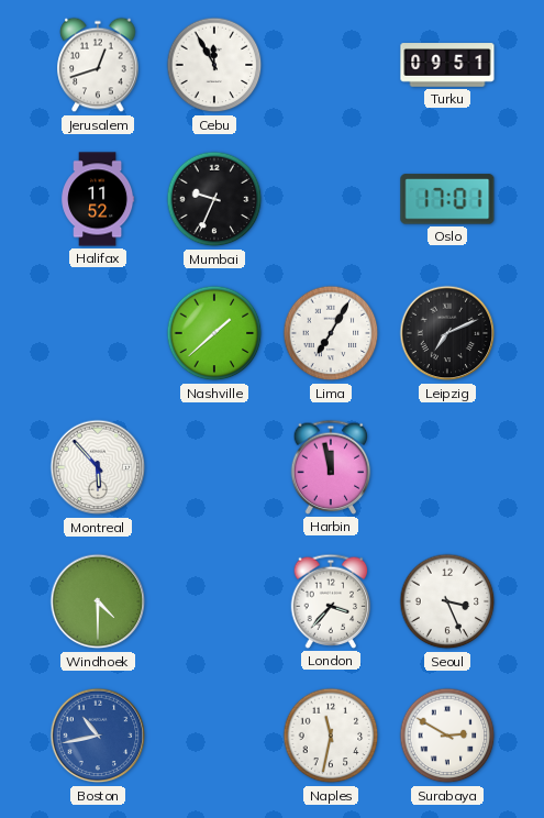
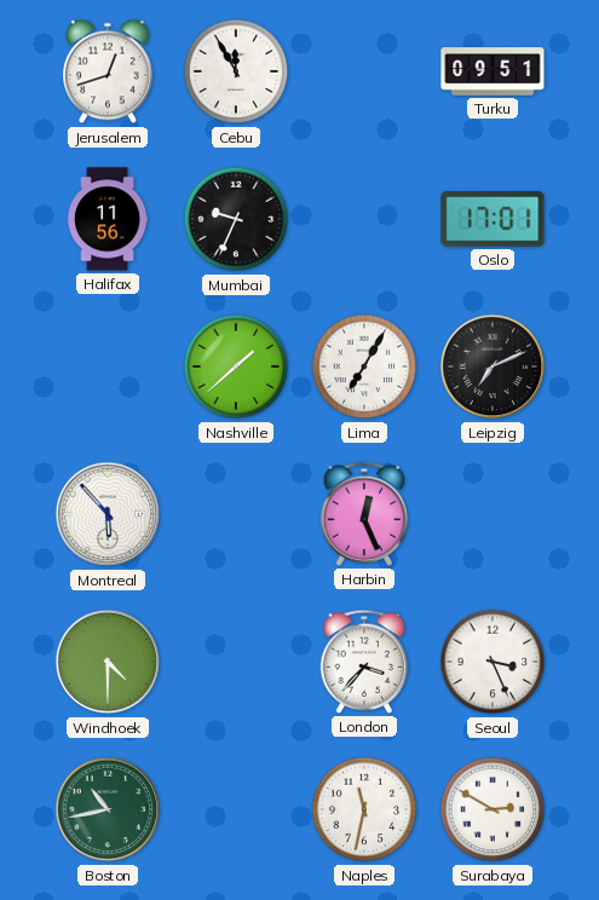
Halifax: 11:52 -> 11:56
Harbin: 11:58 -> 12:26
Boston dial: blue -> green
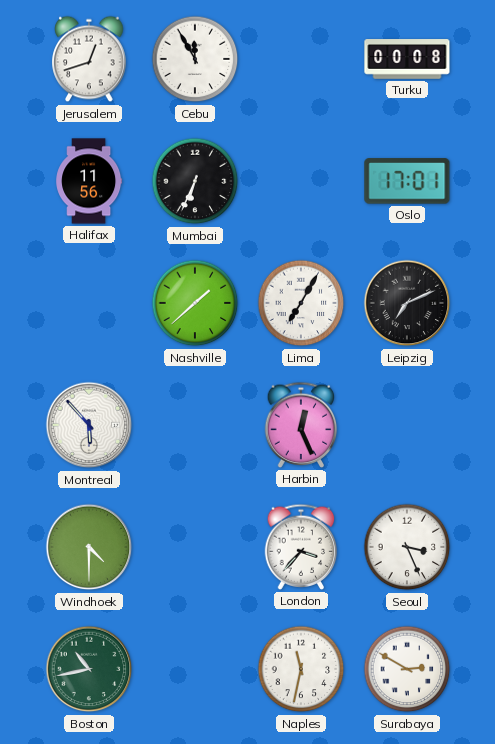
Turku: 09:51 -> 00:08
Mumbai: 9:34 -> 6:34
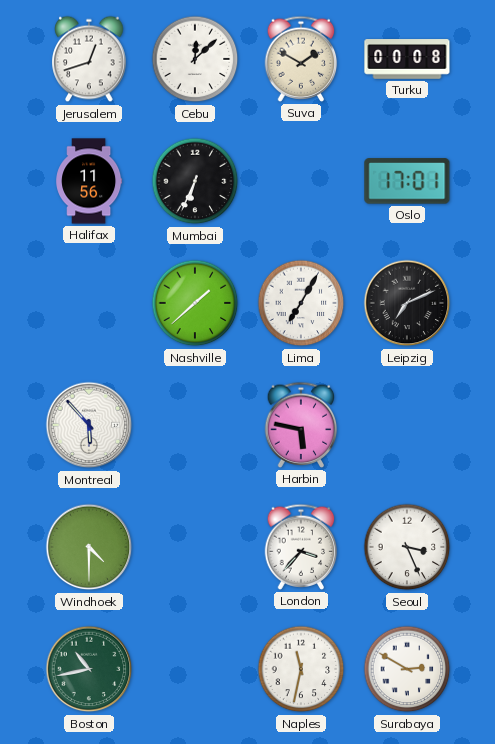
Cebu: 11:55 -> 12:08
Suva: none -> 1:50
Harbin: 12:26 -> 5:47
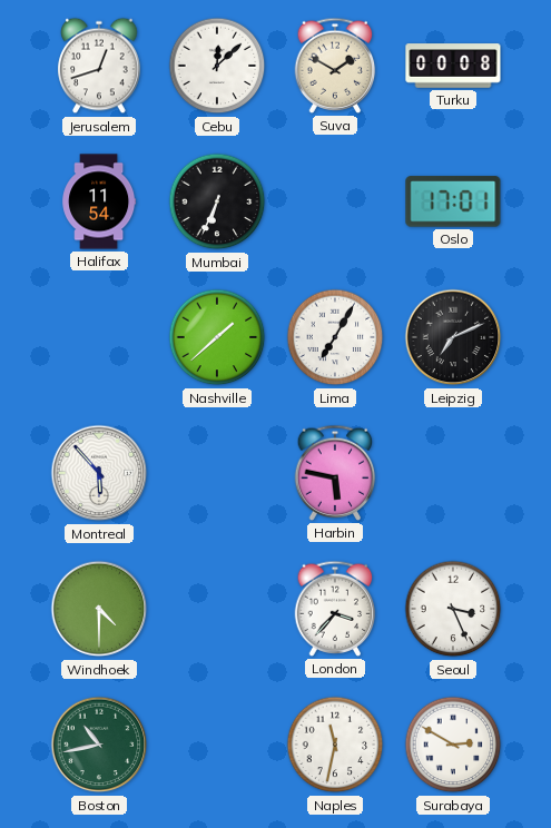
Halifax: 11:56 -> 11:54
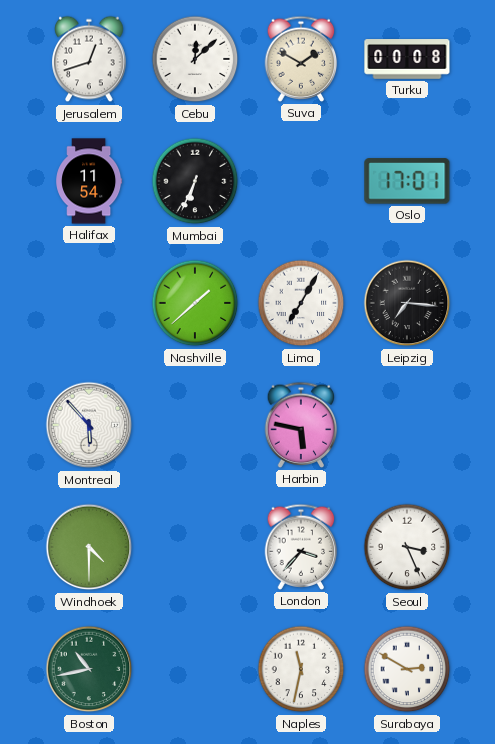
Leipzig: 7:11 -> 7:16
